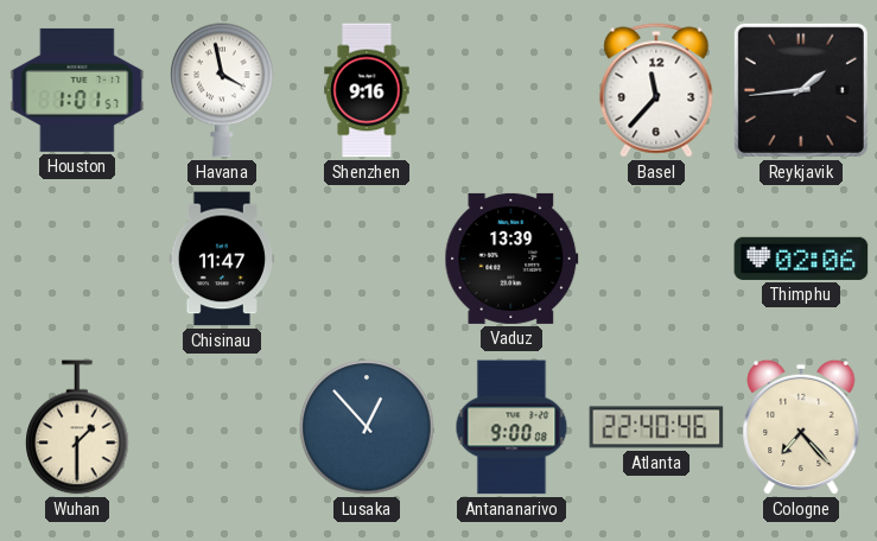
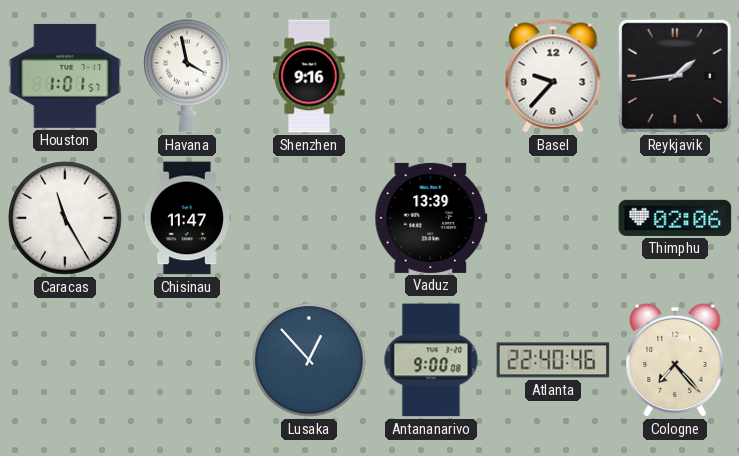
Basel: 11:37 -> 9:37
Caracas: none -> 11:25
Wuhan: 1:30 -> none
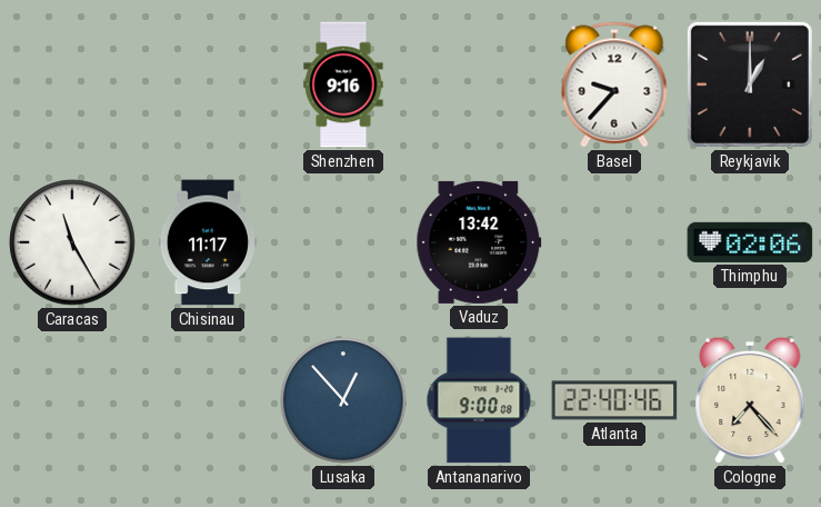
Houston: 1:01 -> none
Havana: 3:58 -> none
Reykjavik: 1:44 -> 1:00
Chisinau: 11:47 -> 11:17
Vaduz: 13:39 -> 13:42
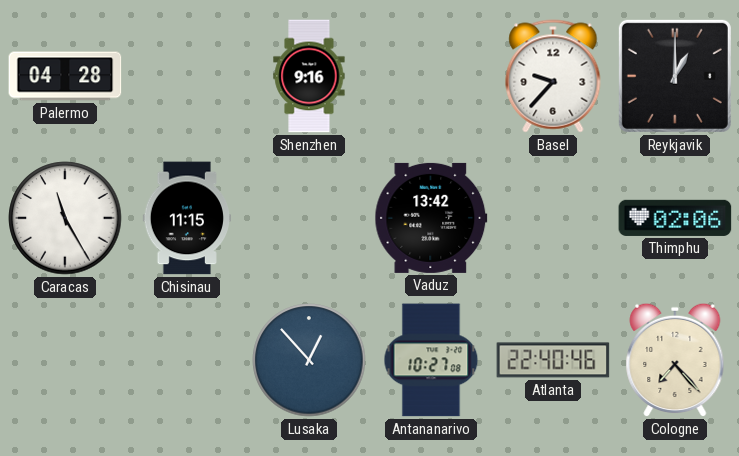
Palermo: none -> 04:28
Chisinau: 11:17 -> 11:15
Antananarivo: 9:00 -> 10:27
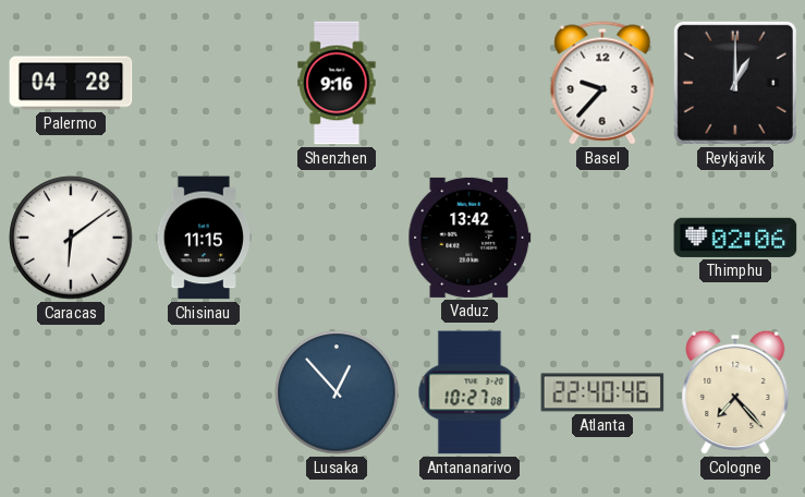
Caracas: 11:25 -> 6:09
